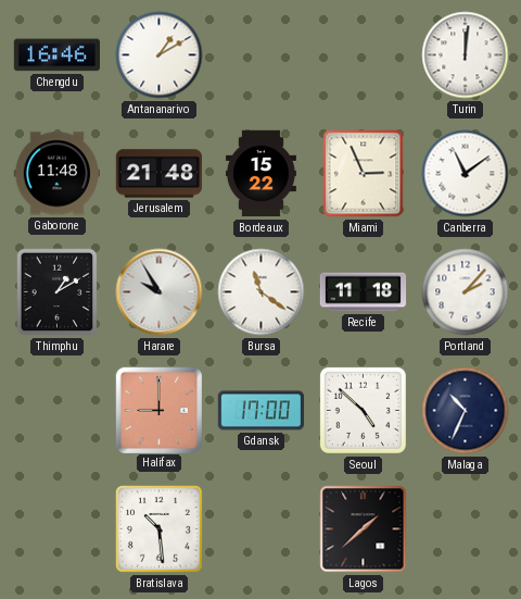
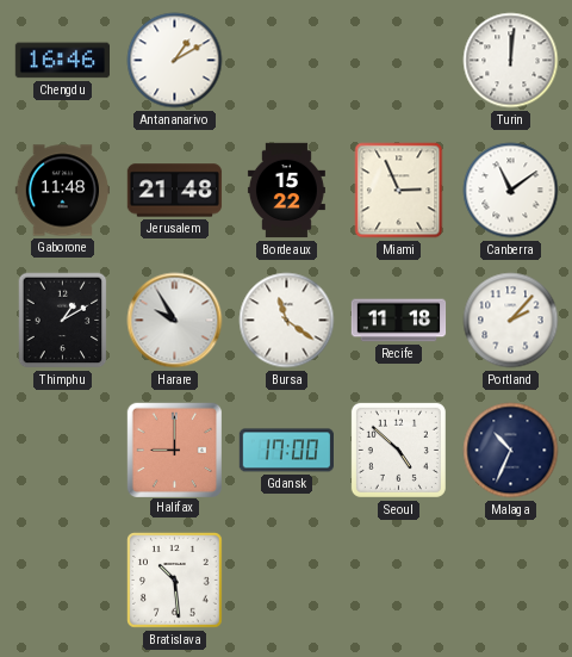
Lagos: 1:38 -> none
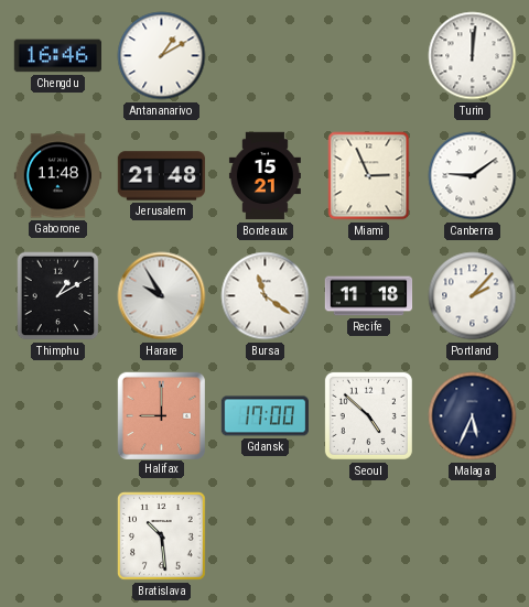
Bordeaux: 15:22 -> 15:21
Canberra: 11:09 -> 9:09
Malaga: 10:34 -> 5:34
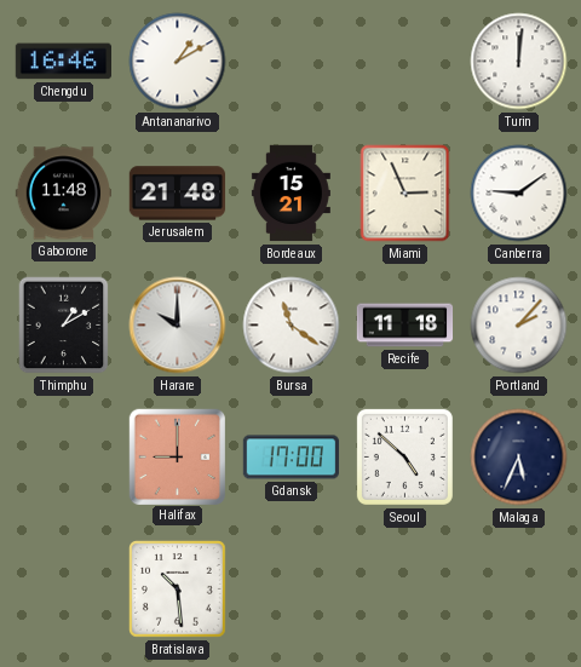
Harare: 9:55 -> 10:00
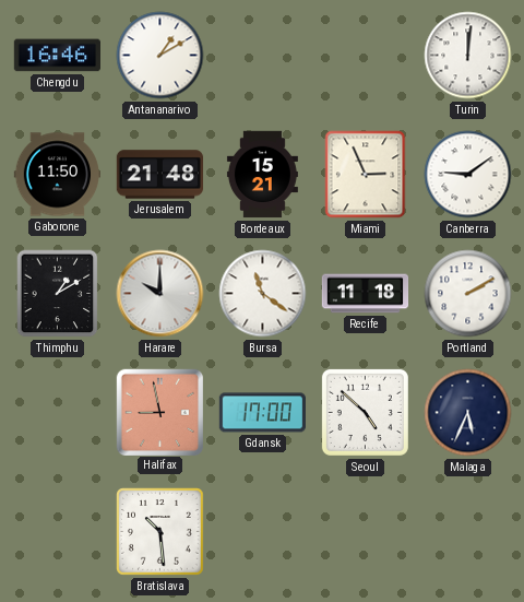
Gaborone: 11:48 -> 11:50
Portland: 2:07 -> 2:10
Halifax: 9:00 -> 8:58
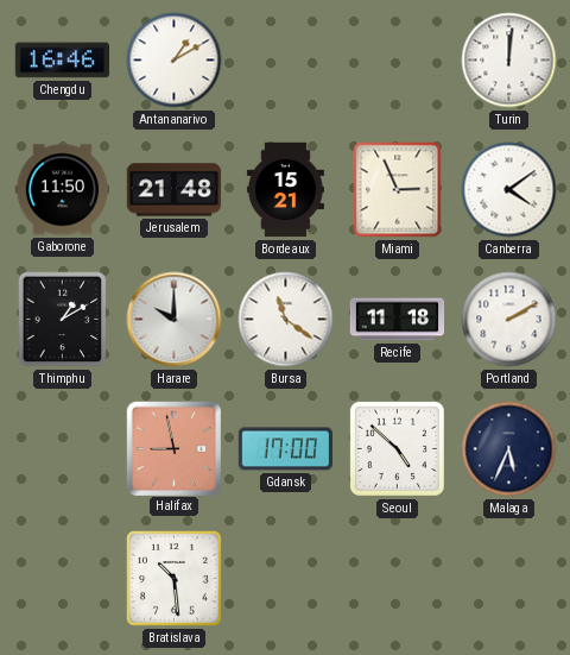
Canberra: 9:09 -> 4:09
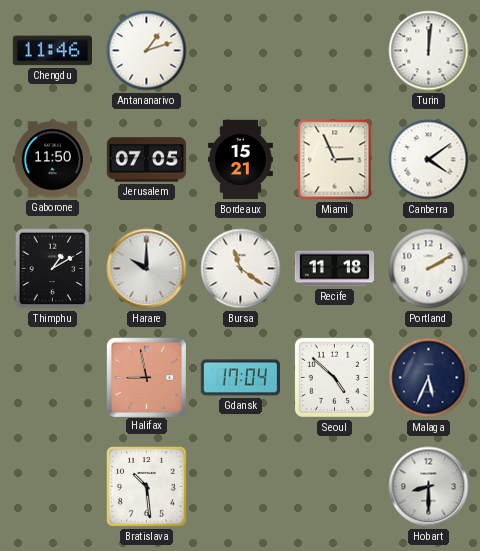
Chengdu: 16:46 -> 11:46
Antananarivo: 1:10 -> 1:12
Jerusalem: 21:48 -> 07:05
Gdansk: 17:00 -> 17:04
Hobart: none -> 8:30
